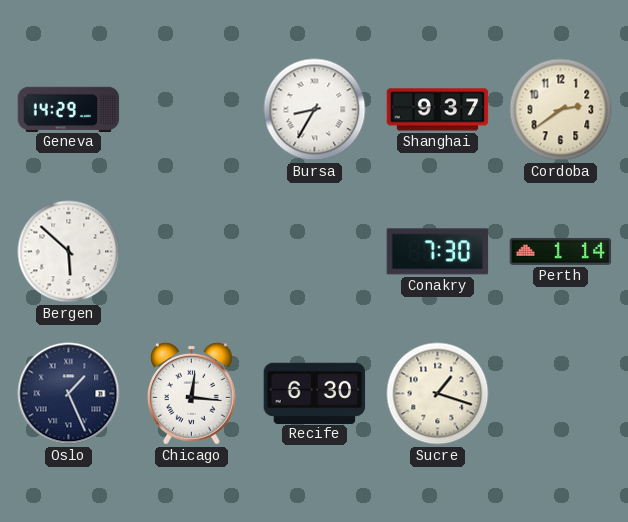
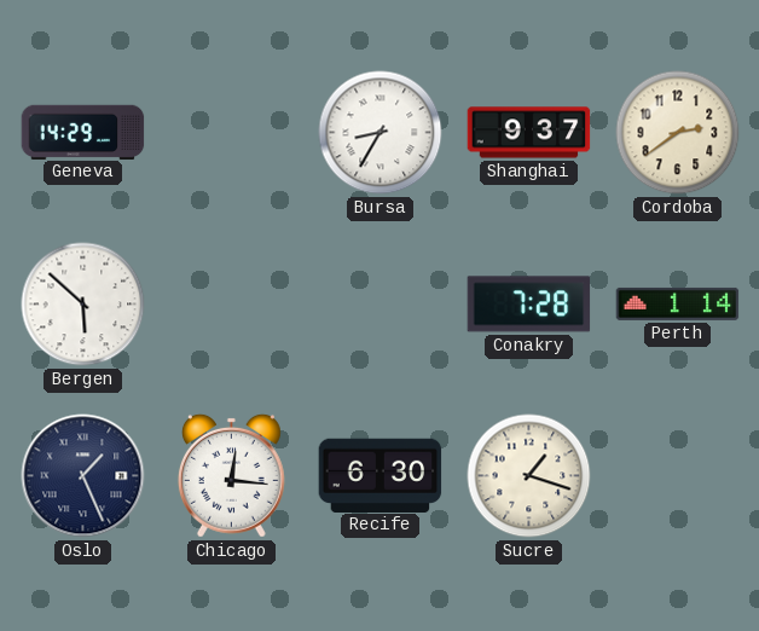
Conakry: 7:30 -> 7:28
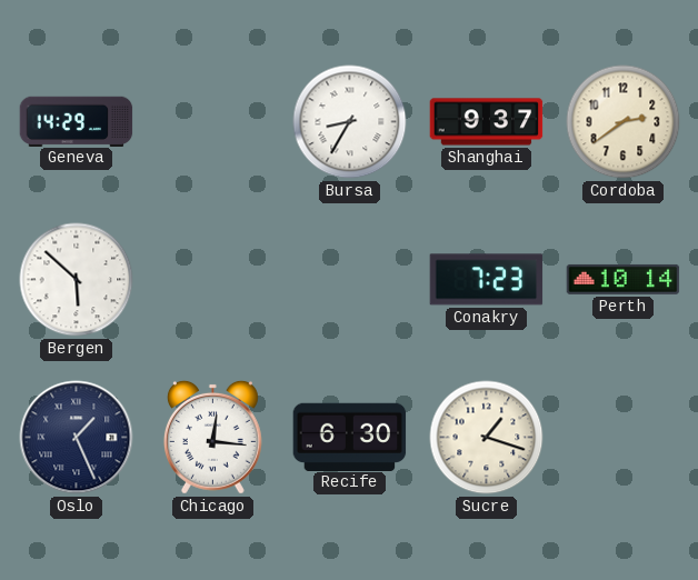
Conakry: 7:28 -> 7:23
Perth: 1:14 -> 10:14
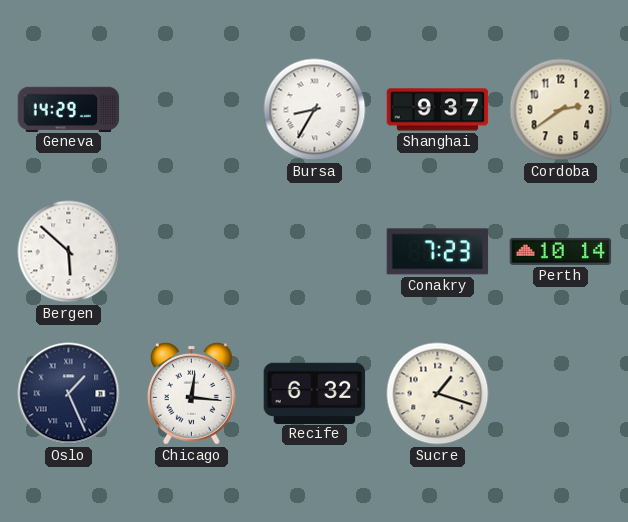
Recife: 6:30 -> 6:32
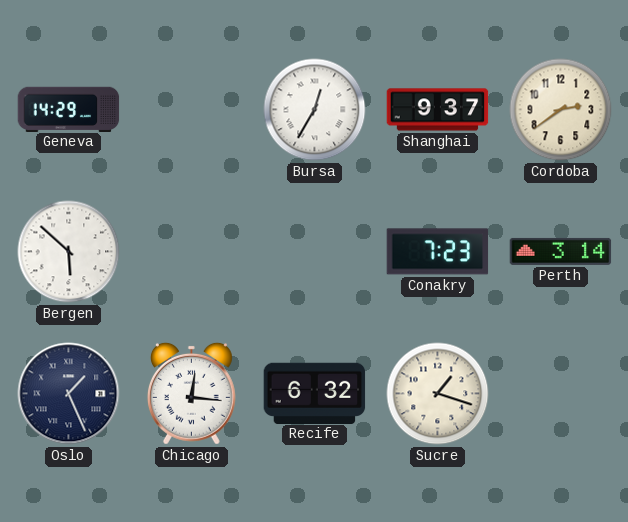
Bursa: 8:35 -> 12:35
Perth: 10:14 -> 3:14
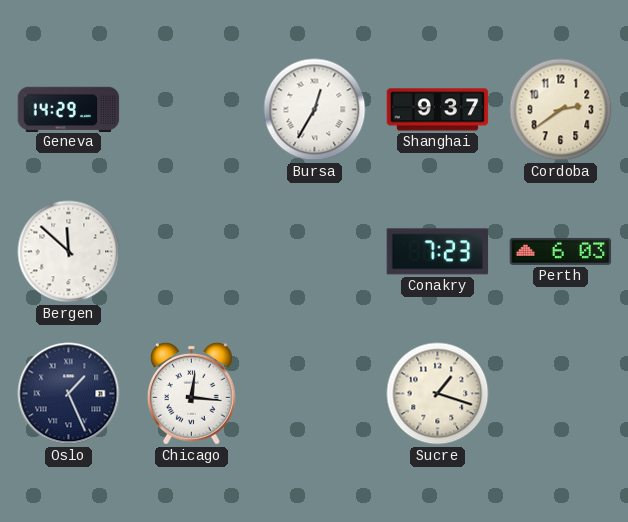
Bergen: 5:52 -> 11:52
Perth: 3:14 -> 6:03
Recife: 6:32 -> none
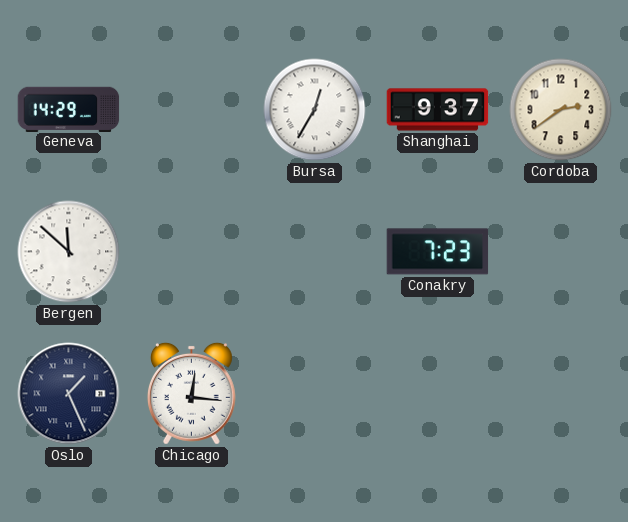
Perth: 6:03 -> none
Sucre: 1:18 -> none
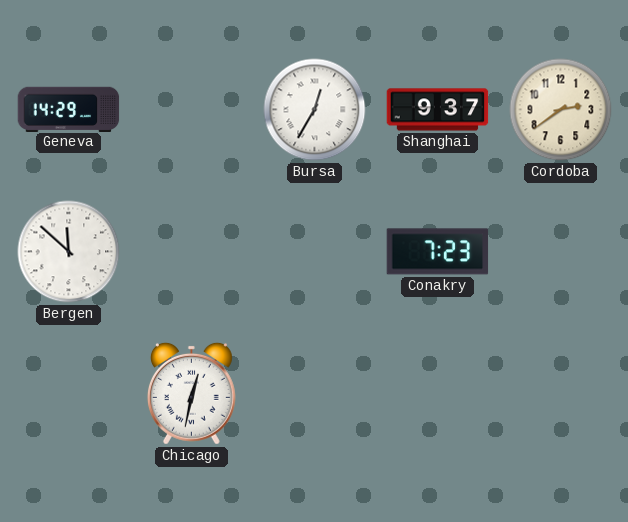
Oslo: 1:26 -> none
Chicago: 12:16 -> 12:32
